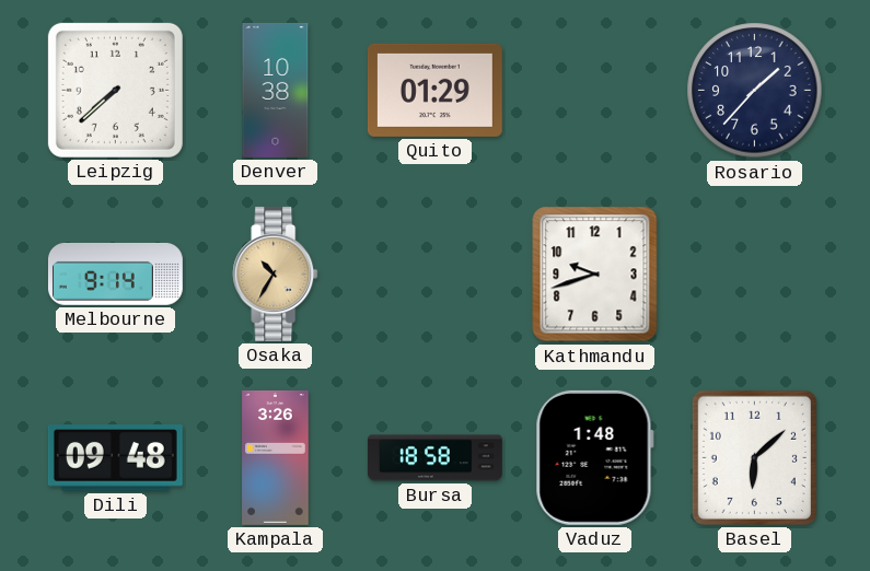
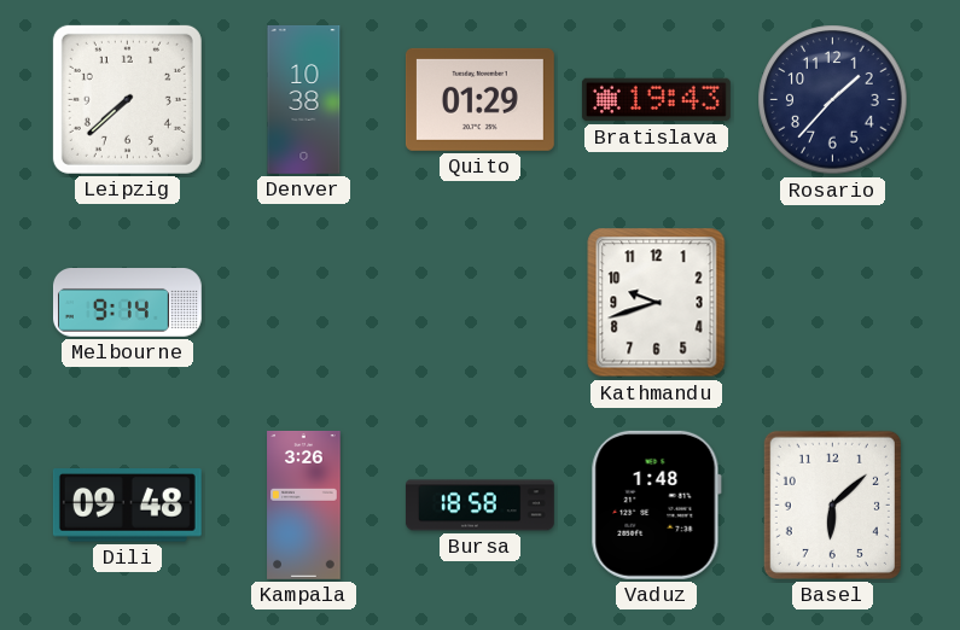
Bratislava: none -> 19:43
Osaka: 10:35 -> none
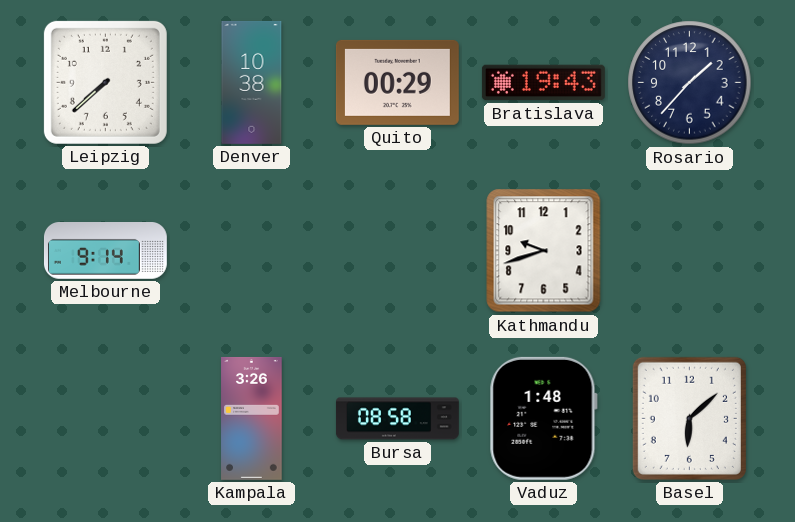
Quito: 01:29 -> 00:29
Dili: 09:48 -> none
Bursa: 18:58 -> 08:58
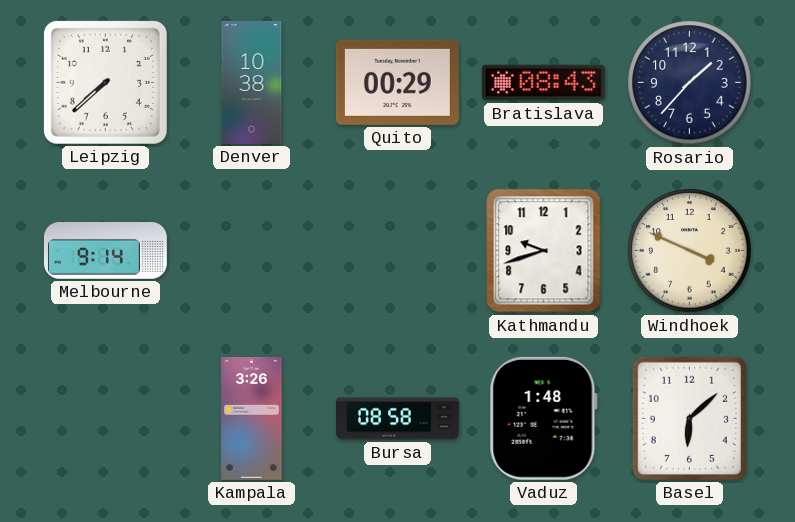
Bratislava: 19:43 -> 08:43
Windhoek: none -> 3:49
